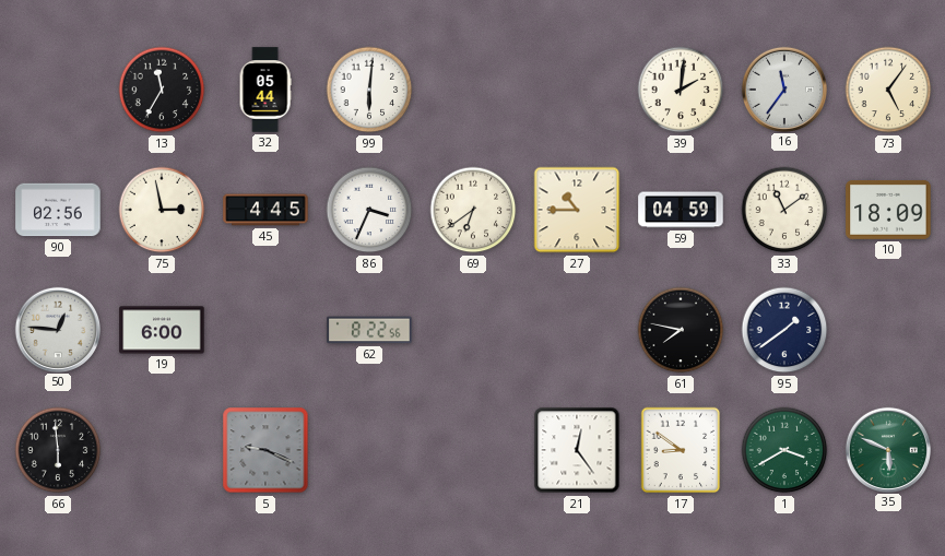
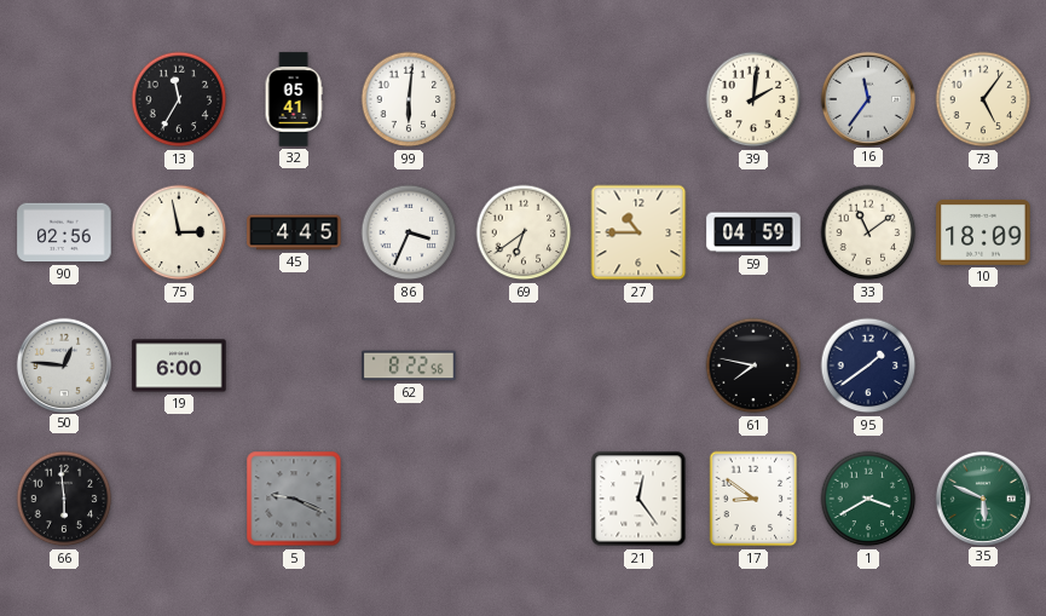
32: 05:44 -> 05:41
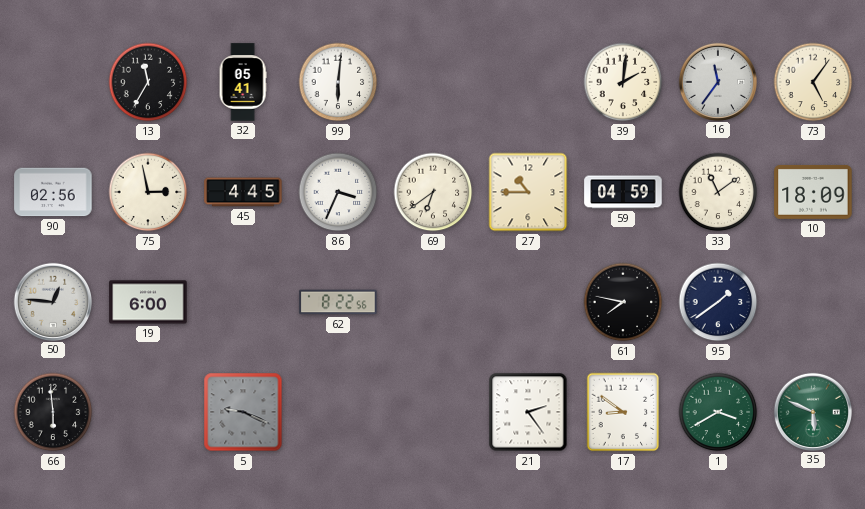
21: 12:24 -> 2:24
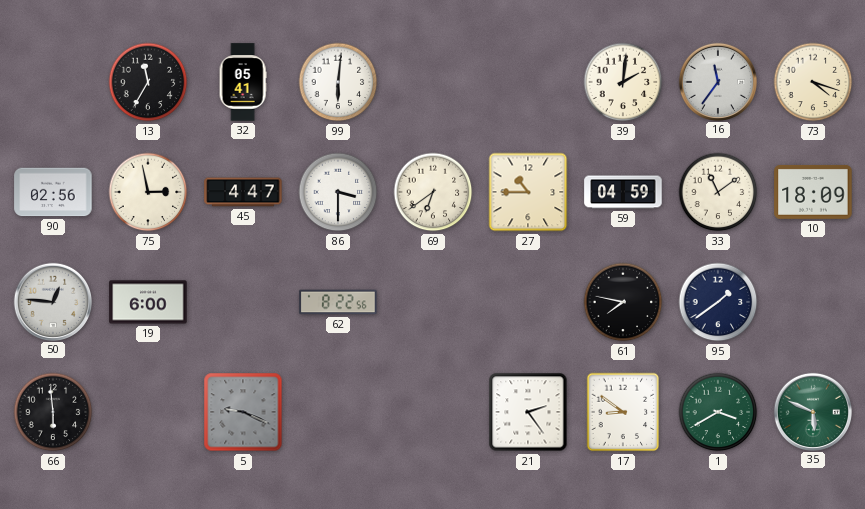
73: 5:06 -> 4:18
45: 4:45 -> 4:47
86: 3:34 -> 3:30
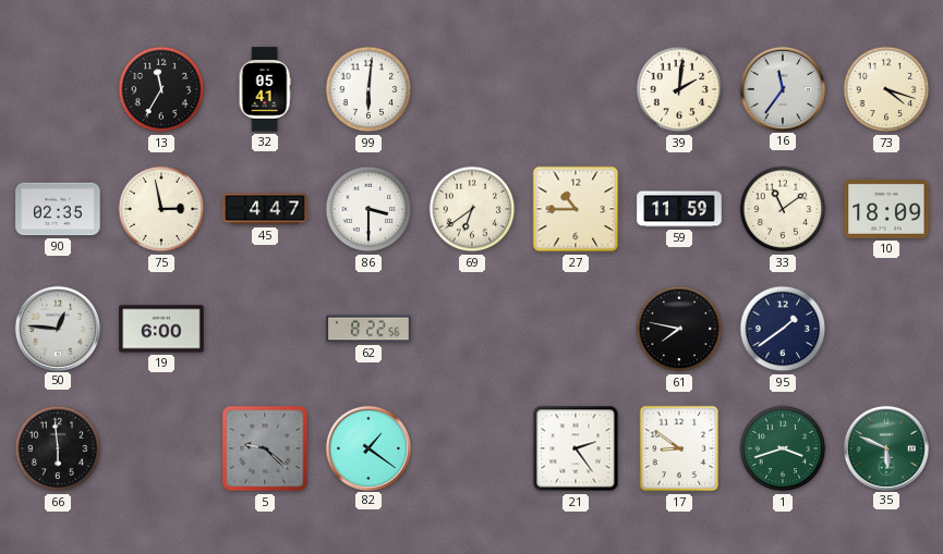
90: 02:56 -> 02:35
59: 04:59 -> 11:59
5: 9:19 -> 9:22
82: none -> 1:21
1: 3:40 -> 3:42
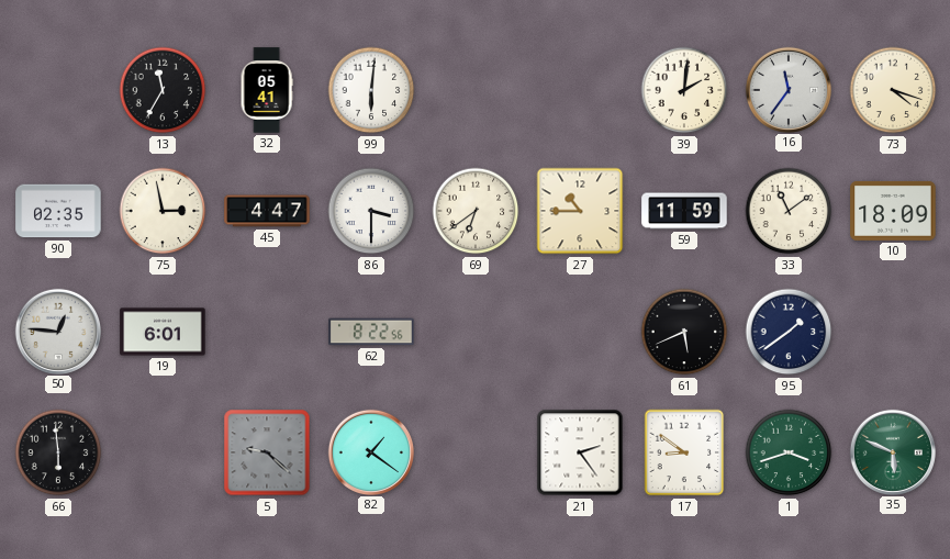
19: 6:00 -> 6:01
61: 7:47 -> 5:41
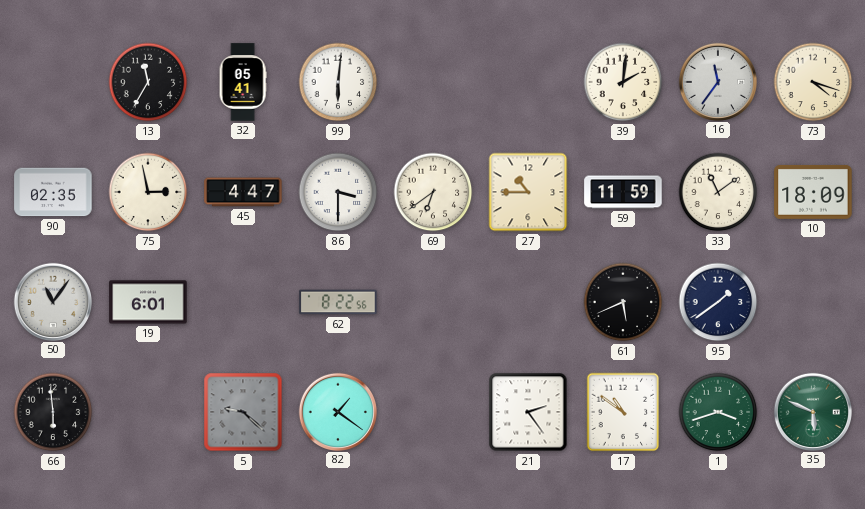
50: 12:46 -> 11:06
17: 8:51 -> 10:51
